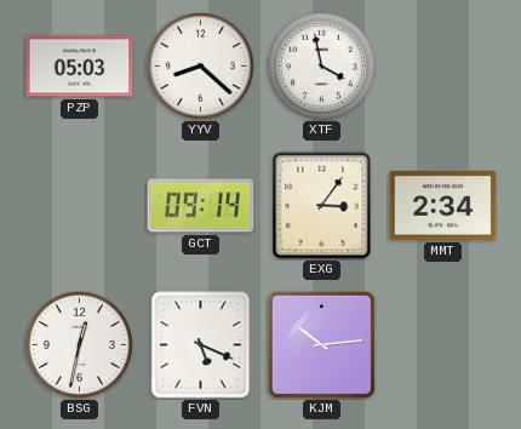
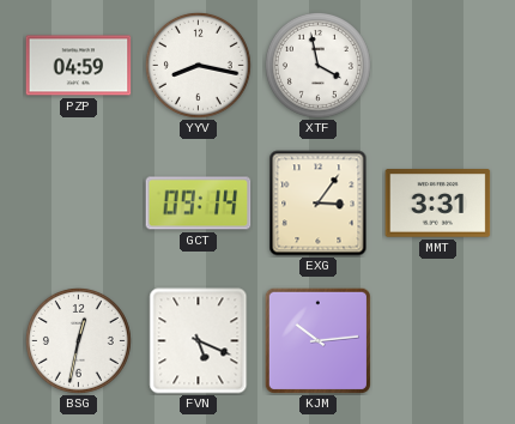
PZP: 05:03 -> 04:59
YYV: 8:22 -> 8:17
MMT: 2:34 -> 3:31
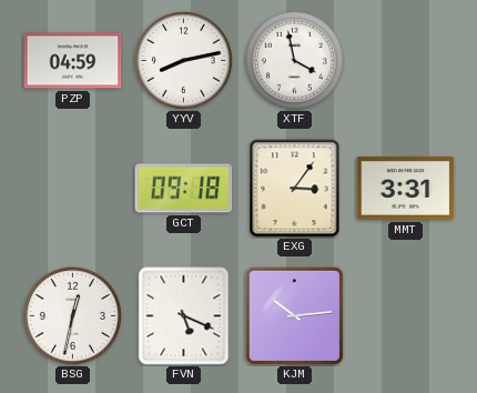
YYV: 8:17 -> 8:13
GCT: 09:14 -> 09:18
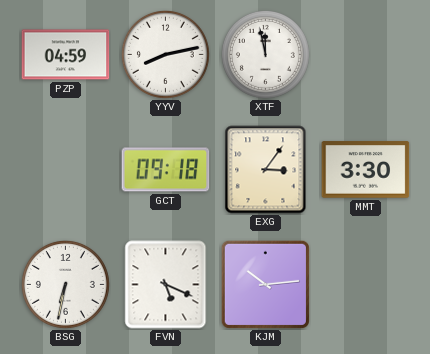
XTF: 3:58 -> 11:58
MMT: 3:31 -> 3:30
BSG: 12:32 -> 6:32
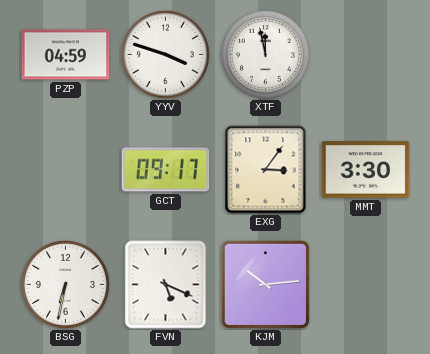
YYV: 8:13 -> 3:48
GCT: 09:18 -> 09:17
